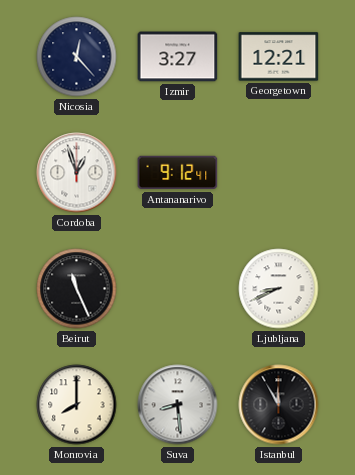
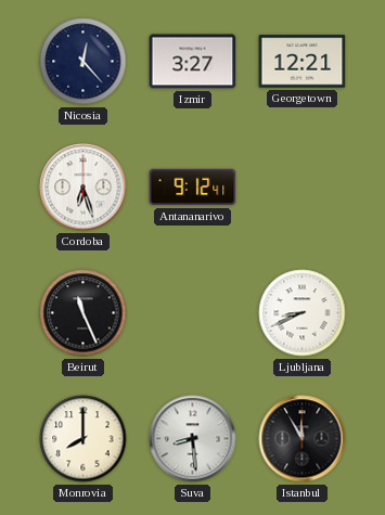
Cordoba: 12:57 -> 6:27
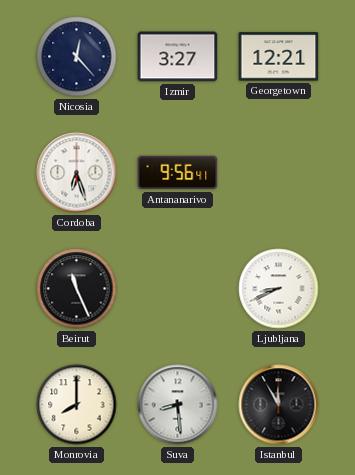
Antananarivo: 9:12 -> 9:56
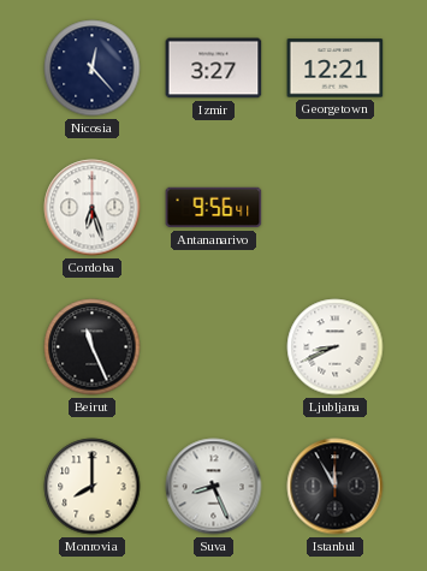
Suva: 8:29 -> 8:26
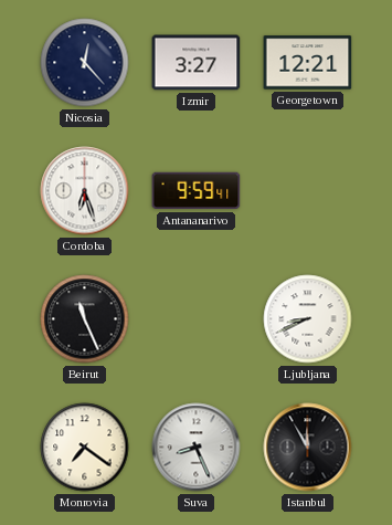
Antananarivo: 9:56 -> 9:59
Monrovia: 8:00 -> 7:21
